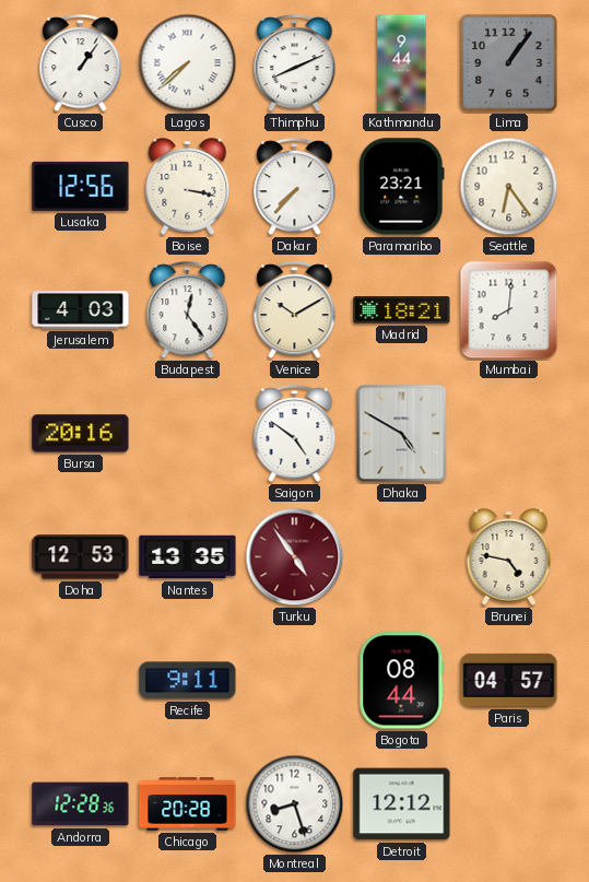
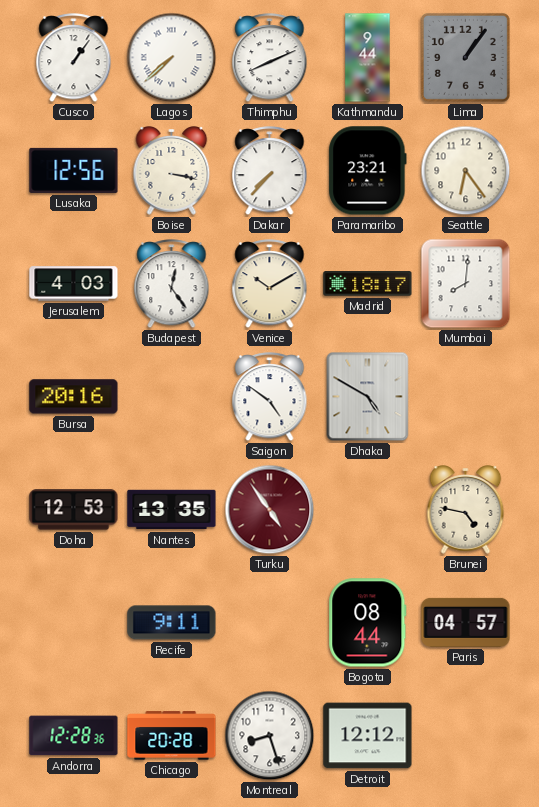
Madrid: 18:21 -> 18:17
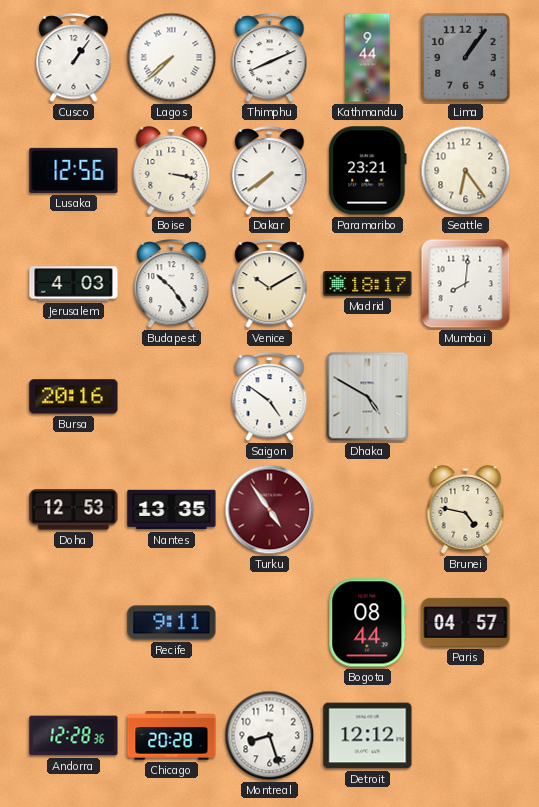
Dakar: 7:37 -> 7:39
Budapest: 12:24 -> 10:24
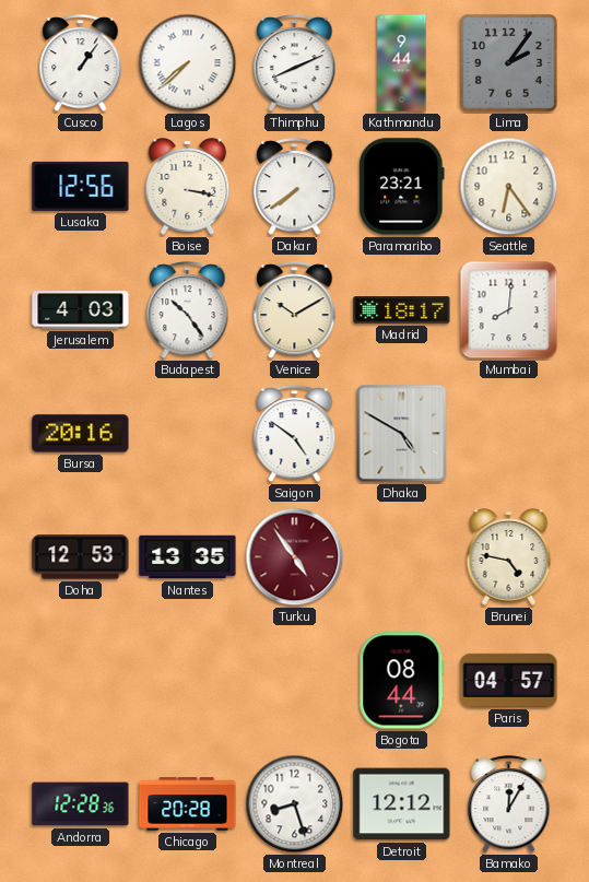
Lima: 1:06 -> 2:06
Recife: 9:11 -> none
Bamako: none -> 12:05
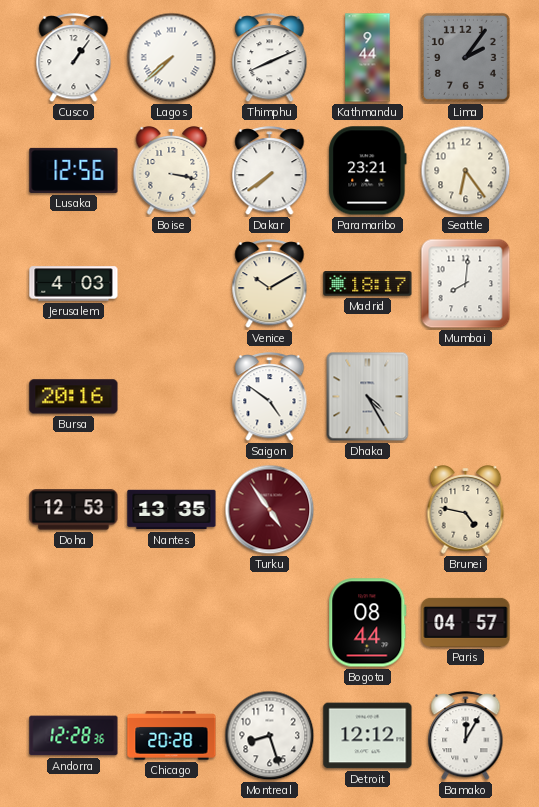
Budapest: 10:24 -> none
Dhaka: 4:50 -> 4:25
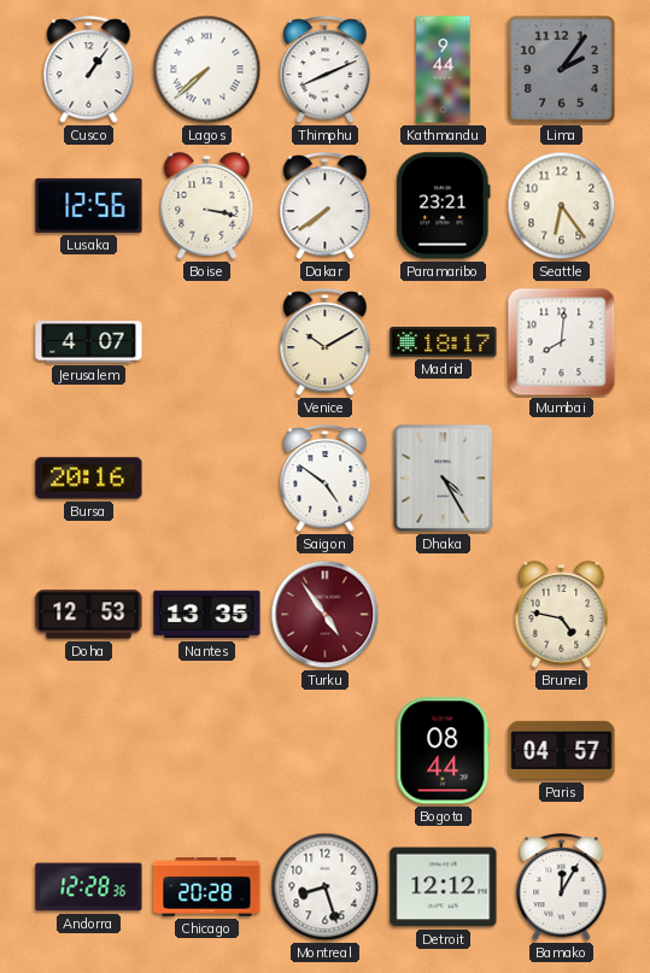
Jerusalem: 4:03 -> 4:07
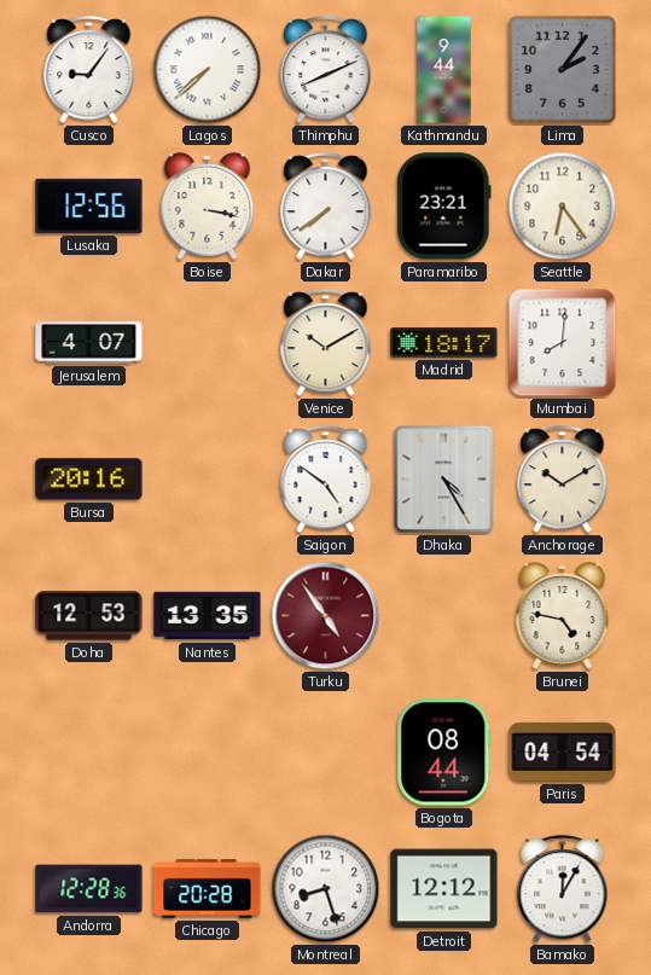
Cusco: 1:06 -> 9:06
Anchorage: none -> 10:10
Paris: 04:57 -> 04:54
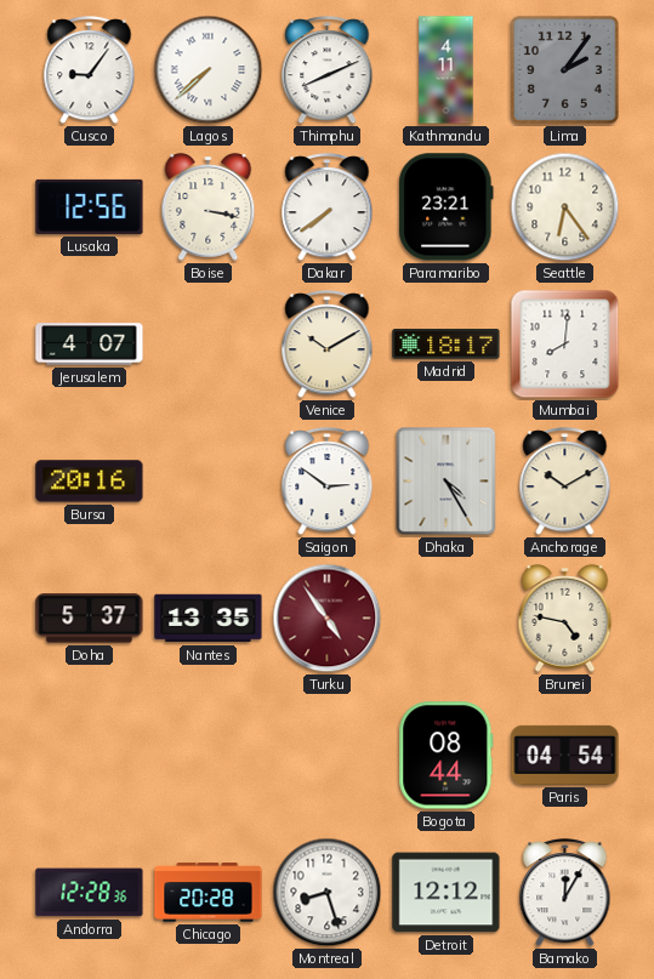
Kathmandu: 9:44 -> 4:11
Saigon: 4:51 -> 2:51
Doha: 12:53 -> 5:37
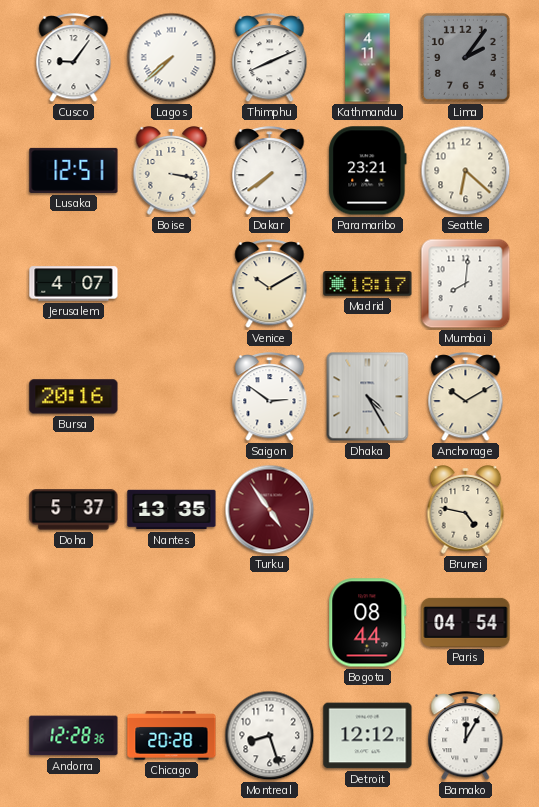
Lusaka: 12:56 -> 12:51
Seattle: 6:24 -> 6:22
